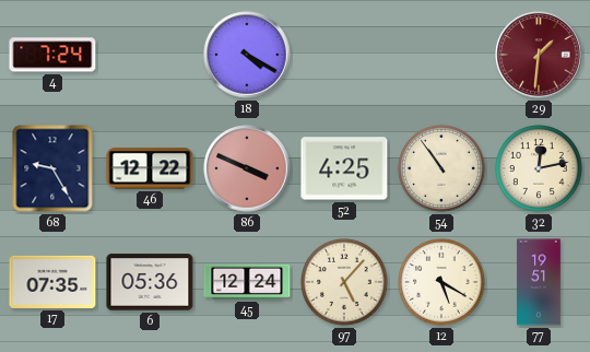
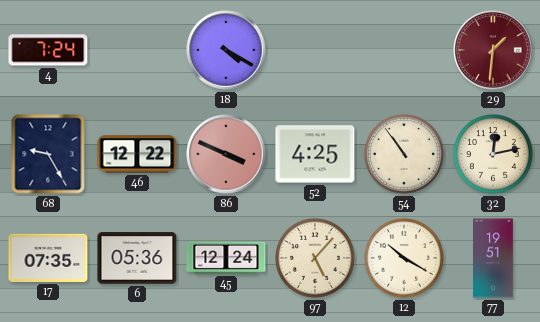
12: 5:20 -> 10:20
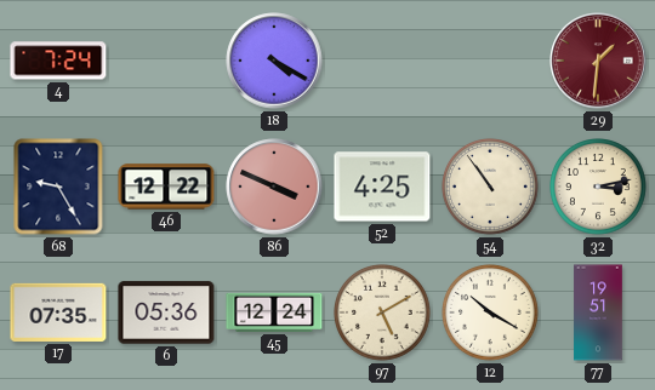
32: 12:13 -> 3:13
97: 5:07 -> 5:10
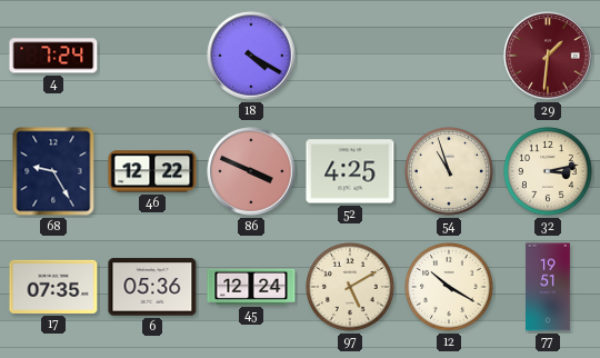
54: 10:54 -> 10:57
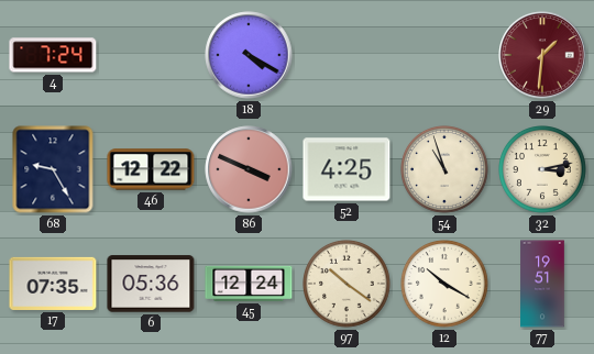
97: 5:10 -> 10:21
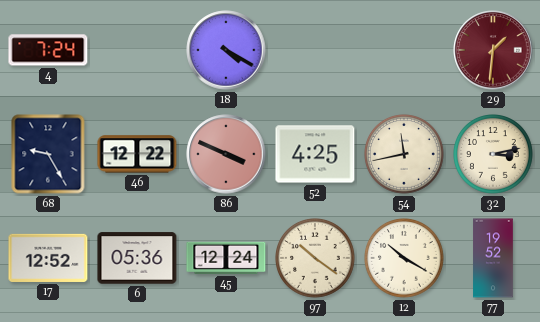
54: 10:57 -> 11:43
17: 07:35 -> 12:52
77: 19:51 -> 19:52
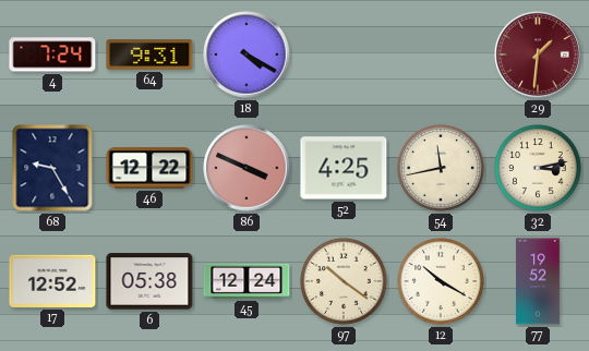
64: none -> 9:31
6: 05:36 -> 05:38
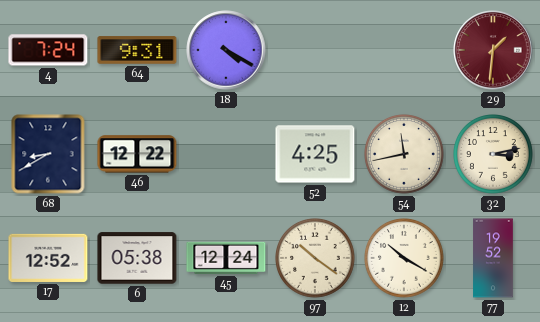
68: 9:25 -> 8:40
86: 3:49 -> none
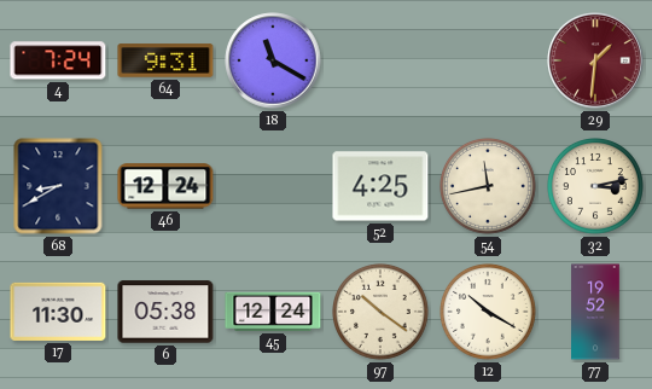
18: 4:20 -> 11:20
46: 12:22 -> 12:24
17: 12:52 -> 11:30
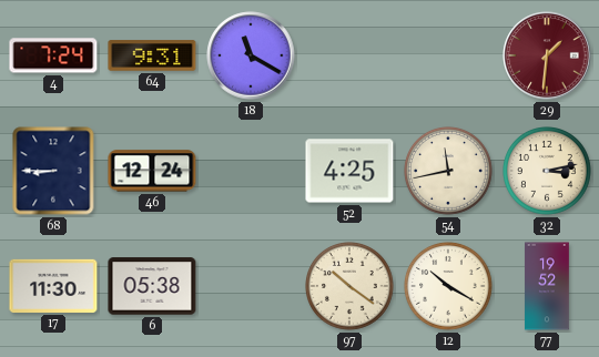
68: 8:40 -> 8:45
45: 12:24 -> none
